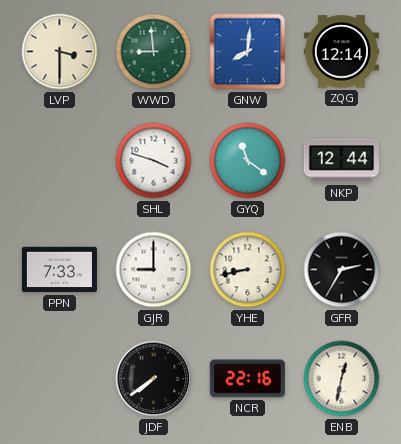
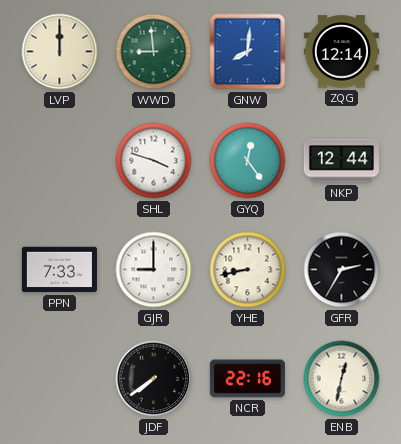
LVP: 3:30 -> 12:00
GYQ: 11:21 -> 12:24
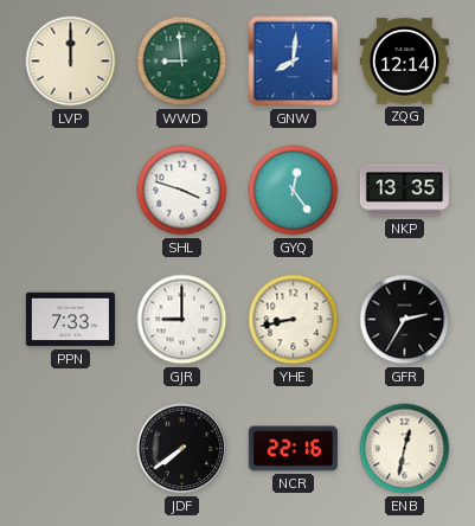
NKP: 12:44 -> 13:35
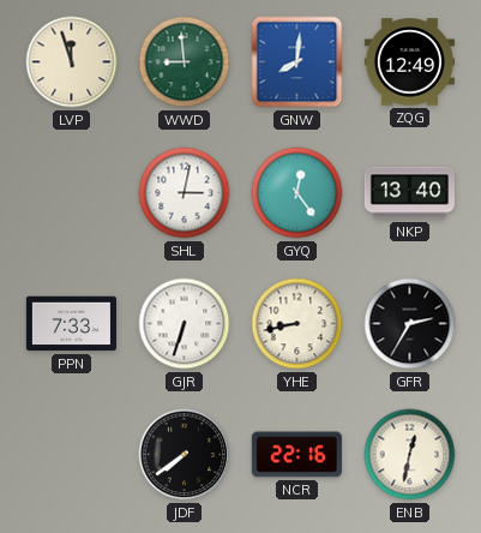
LVP: 12:00 -> 11:57
ZQG: 12:14 -> 12:49
SHL: 3:48 -> 3:02
NKP: 13:35 -> 13:40
GJR: 9:00 -> 6:33
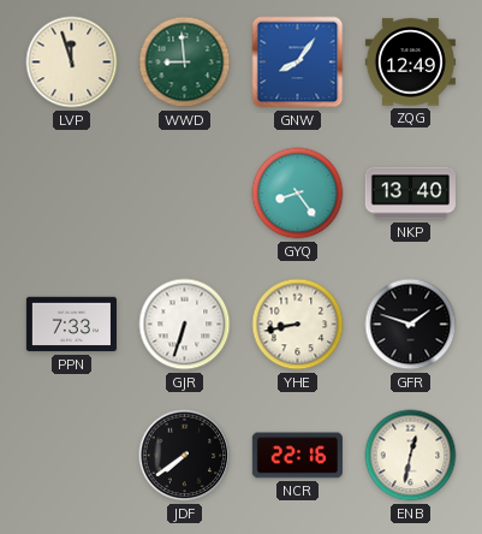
GNW: 8:01 -> 8:06
SHL: 3:02 -> none
GYQ: 12:24 -> 8:24
GFR: 2:35 -> 1:48
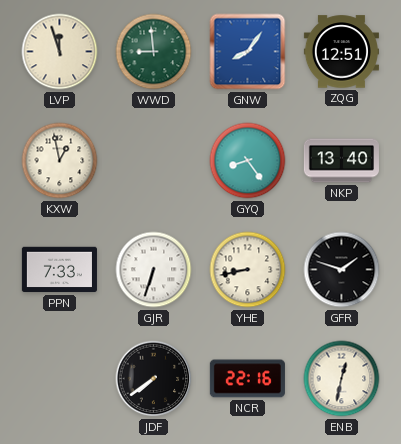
ZQG: 12:49 -> 12:51
KXW: none -> 12:58
